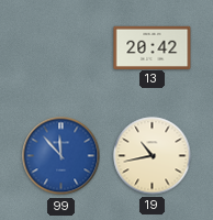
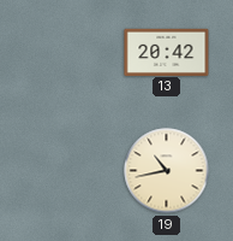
99: 11:53 -> none
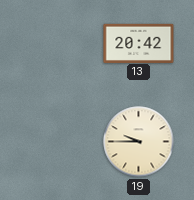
19: 10:43 -> 9:45
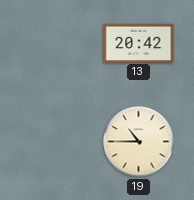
19: 9:45 -> 10:45
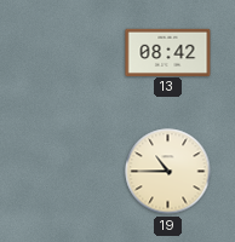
13: 20:42 -> 08:42
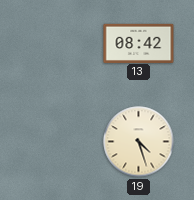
19: 10:45 -> 4:27
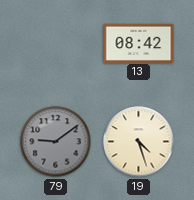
79: none -> 9:09
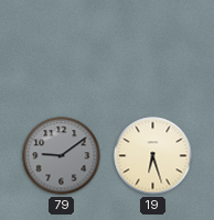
13: 08:42 -> none
19: 4:27 -> 6:27
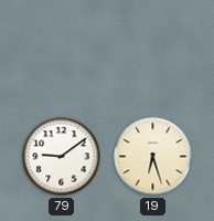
79 dial: grey -> white
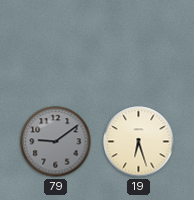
79 dial: white -> grey
